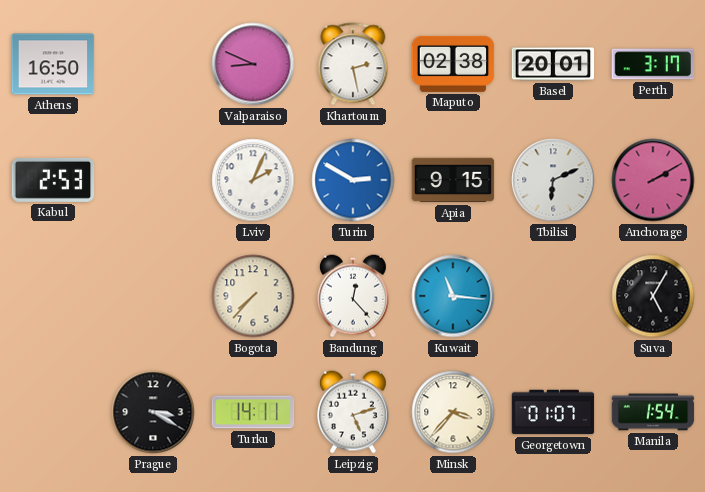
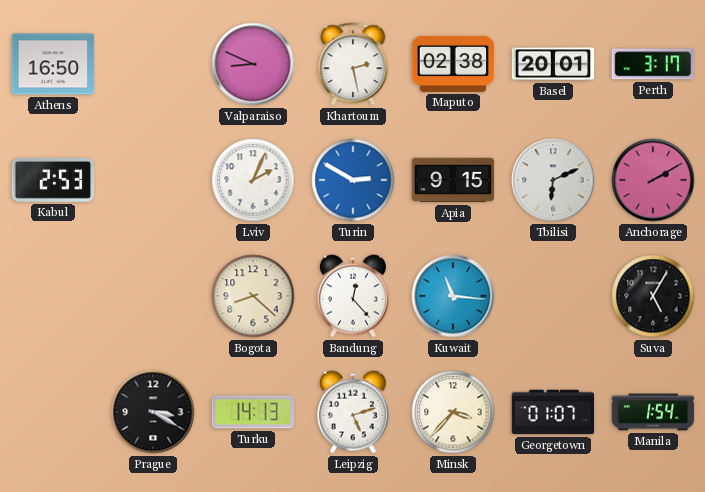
Bogota: 7:37 -> 8:22
Turku: 14:11 -> 14:13
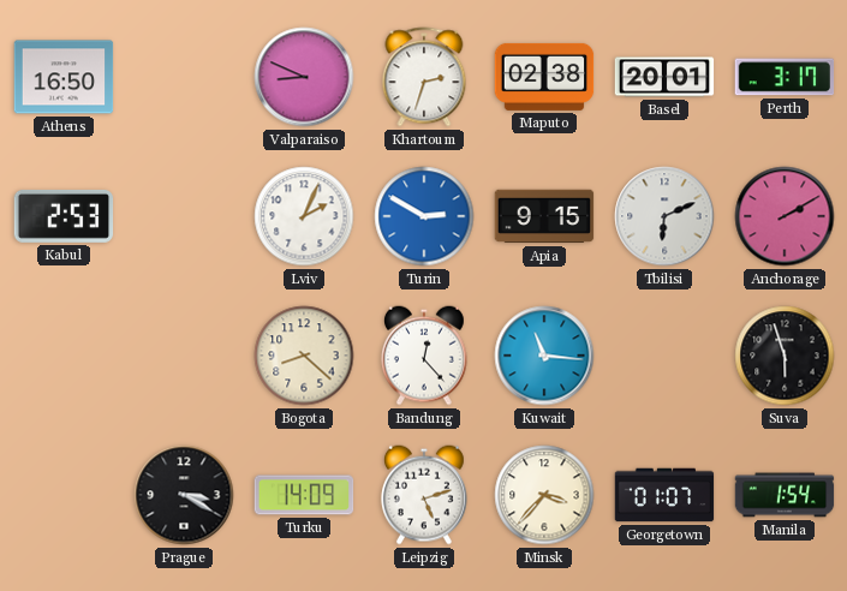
Khartoum: 2:28 -> 2:33
Suva: 5:05 -> 5:57
Turku: 14:13 -> 14:09
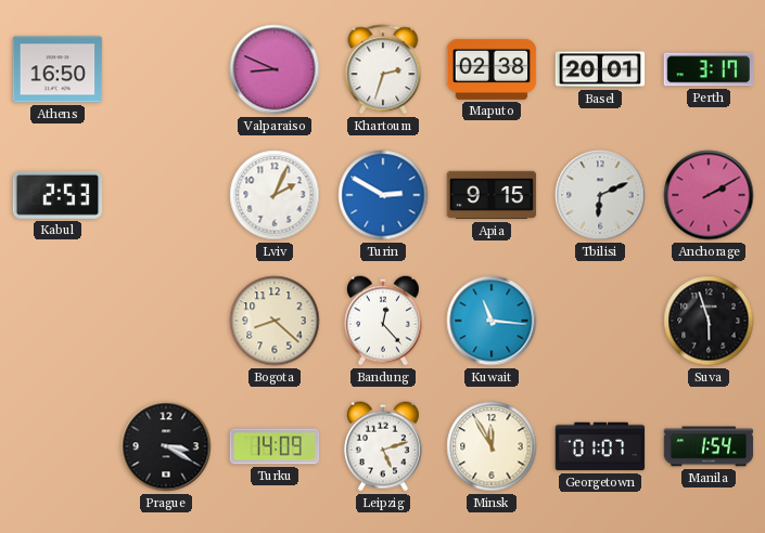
Minsk: 3:37 -> 11:55
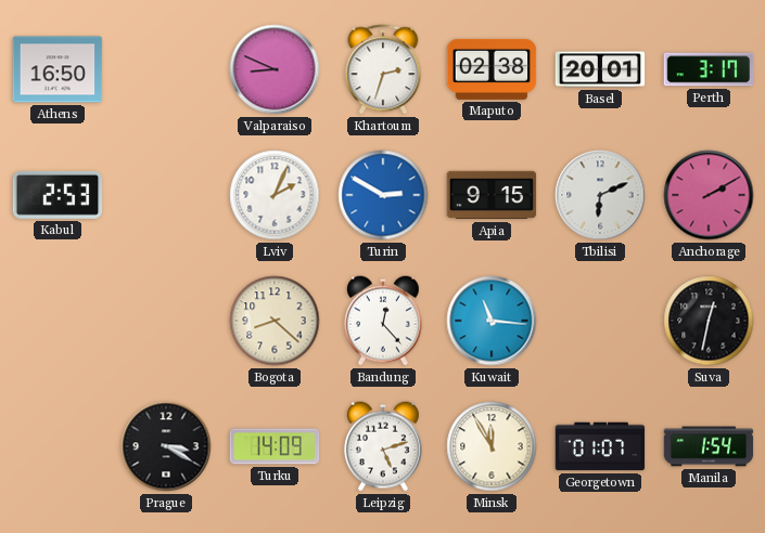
Suva: 5:57 -> 12:32
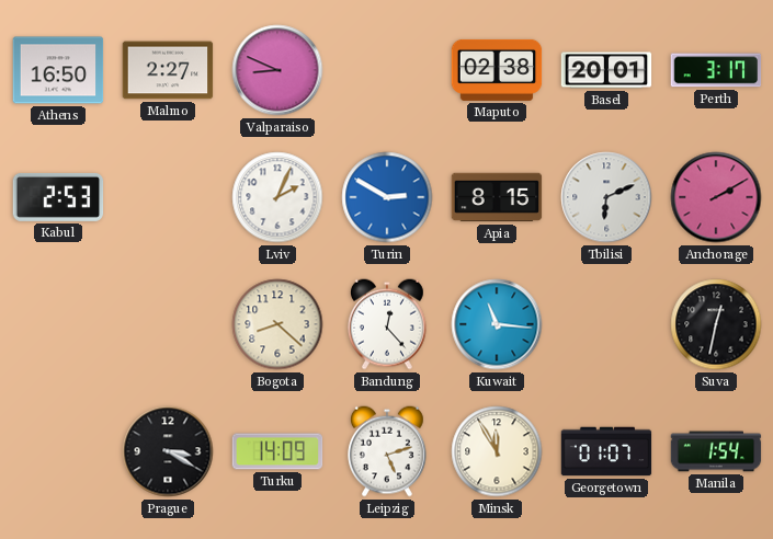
Malmo: none -> 2:27
Khartoum: 2:33 -> none
Apia: 9:15 -> 8:15
